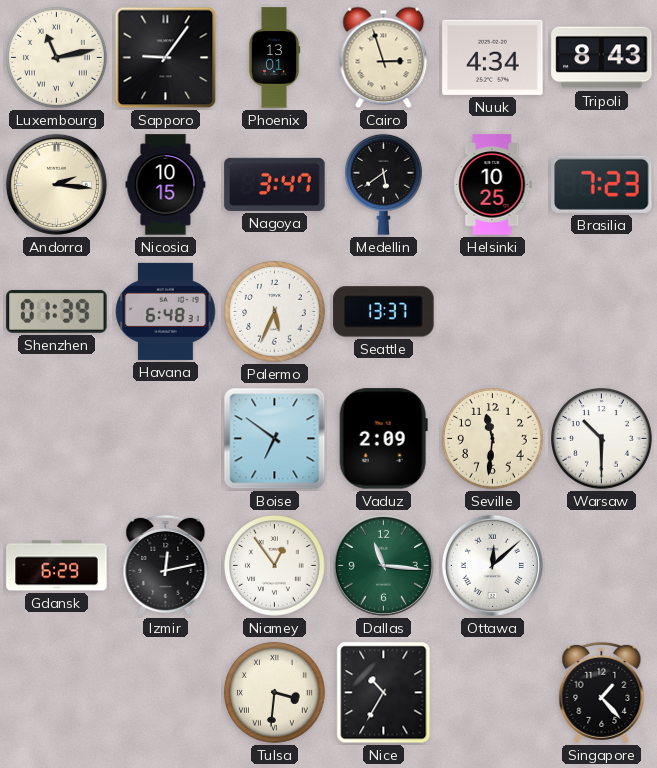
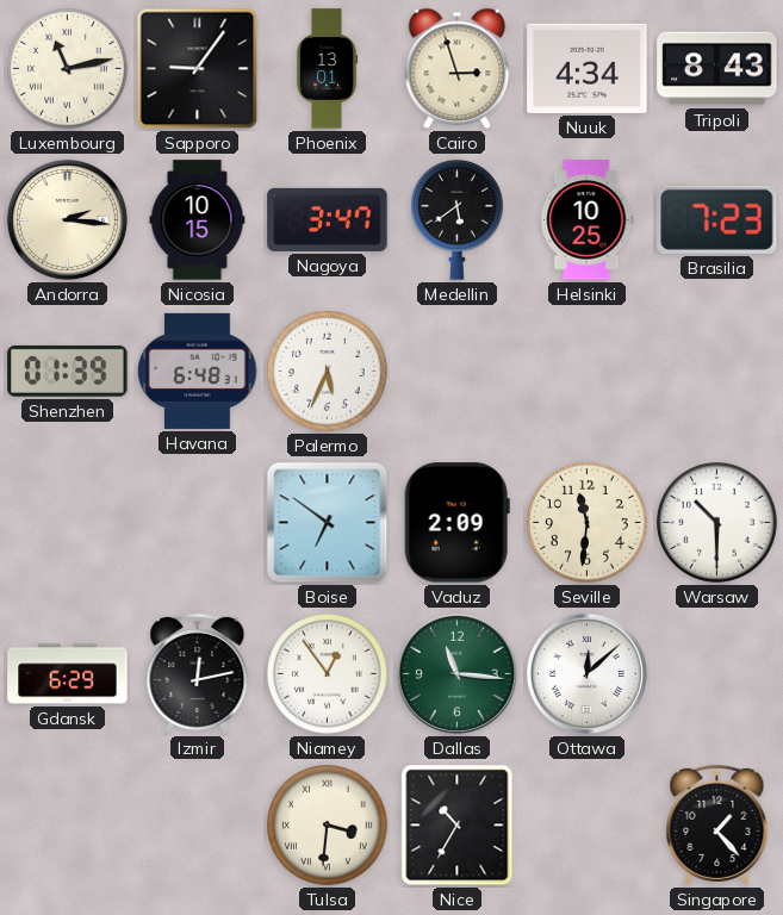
Seattle: 13:37 -> none
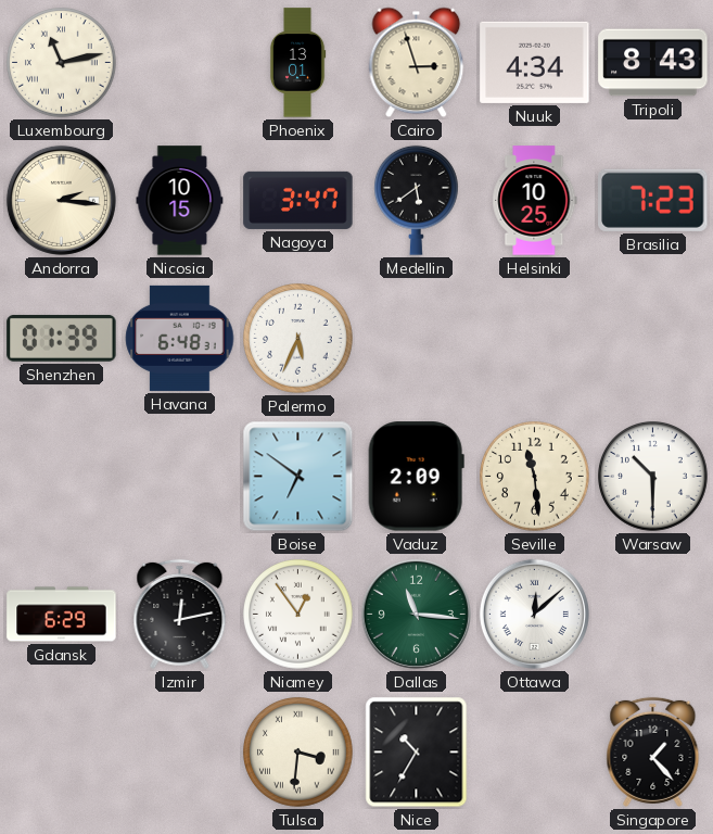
Sapporo: 9:06 -> none
Seville: 11:31 -> 11:29
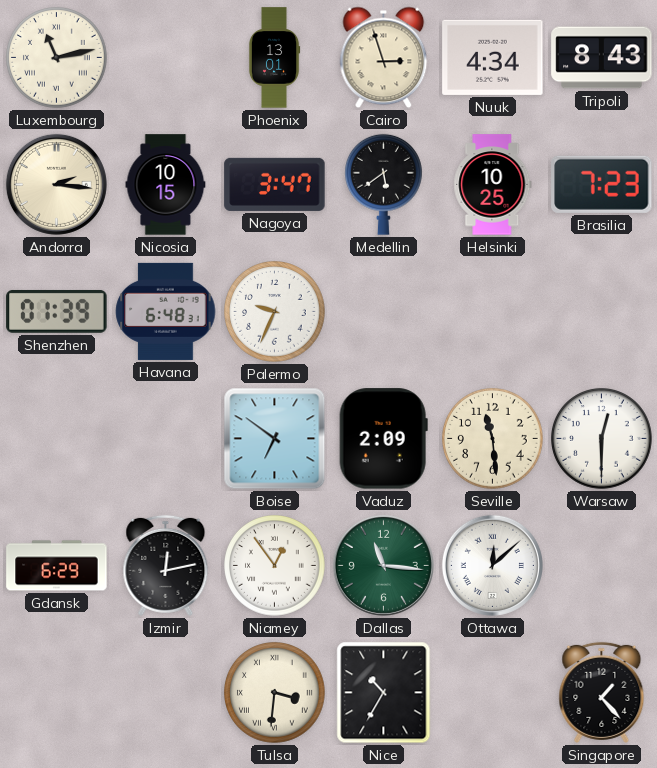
Palermo: 5:34 -> 9:34
Warsaw: 10:30 -> 12:30
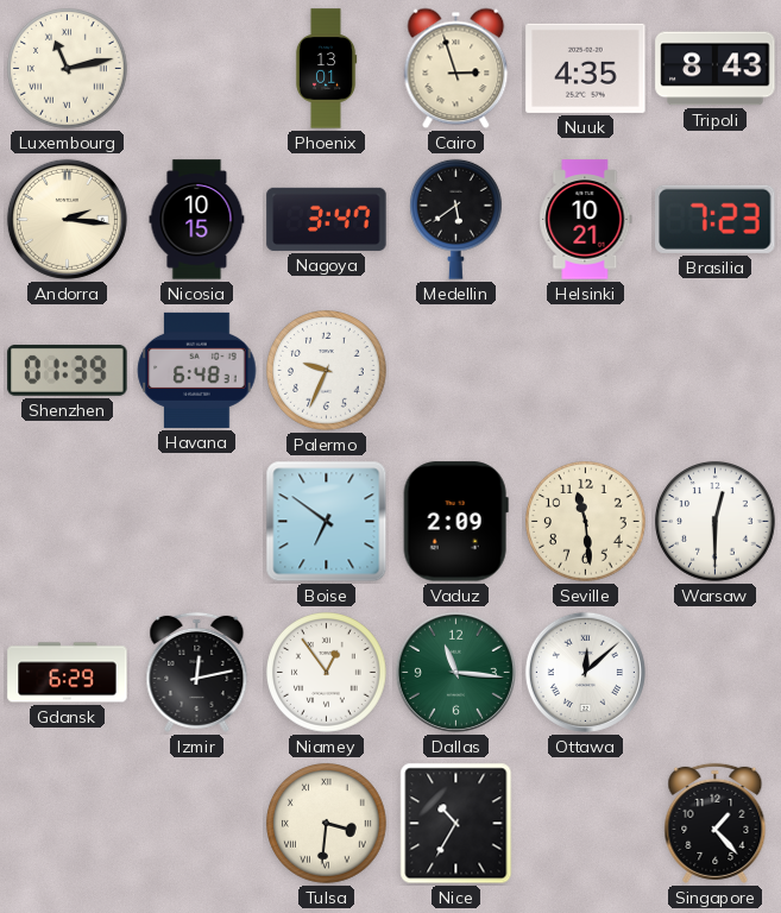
Nuuk: 4:34 -> 4:35
Helsinki: 10:25 -> 10:21
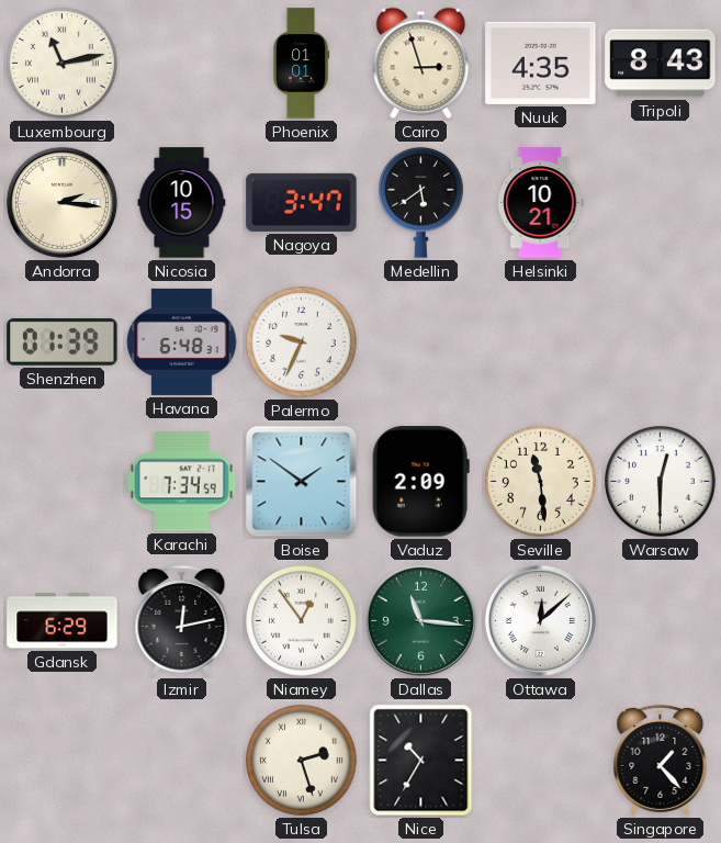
Phoenix: 13:01 -> 01:01
Brasilia: 7:23 -> none
Karachi: none -> 7:34
Boise: 6:51 -> 1:51
Tulsa: 3:31 -> 2:27
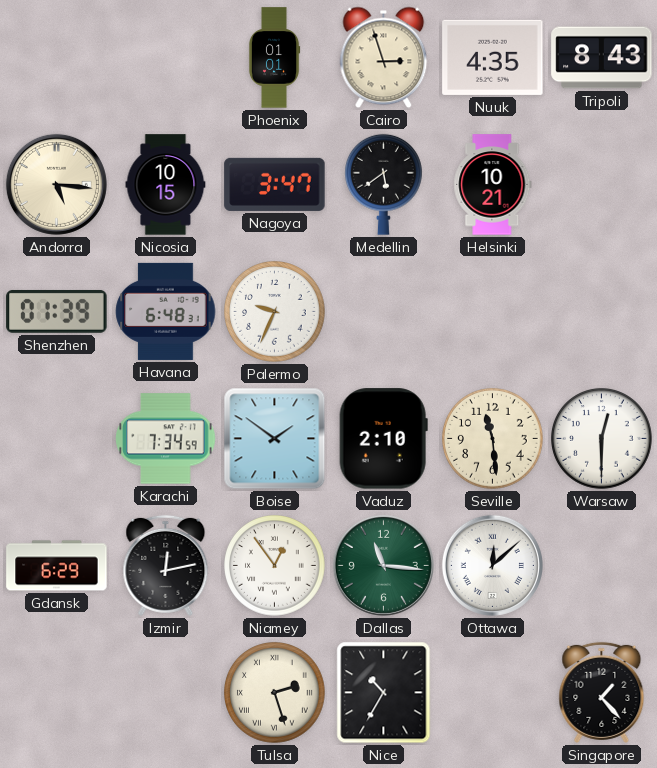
Luxembourg: 11:13 -> none
Andorra: 2:16 -> 5:16
Vaduz: 2:09 -> 2:10
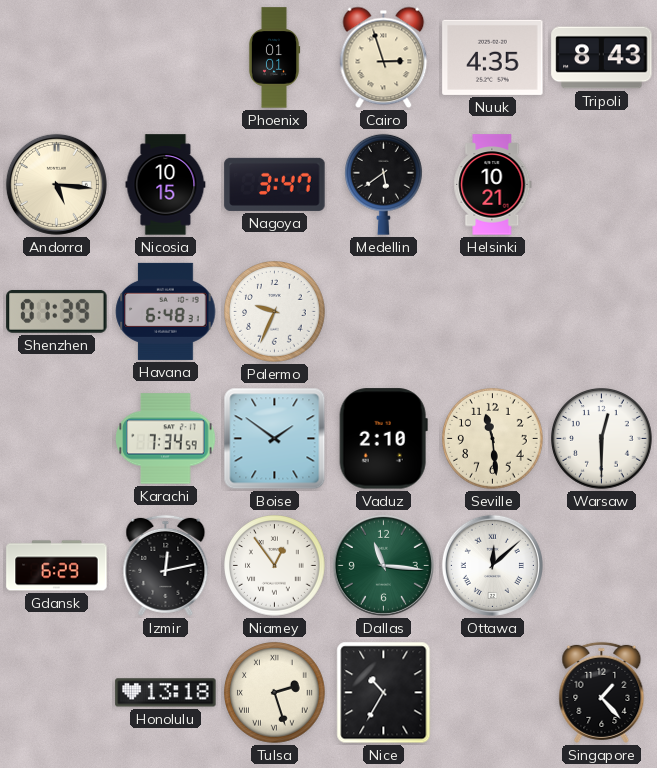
Honolulu: none -> 13:18
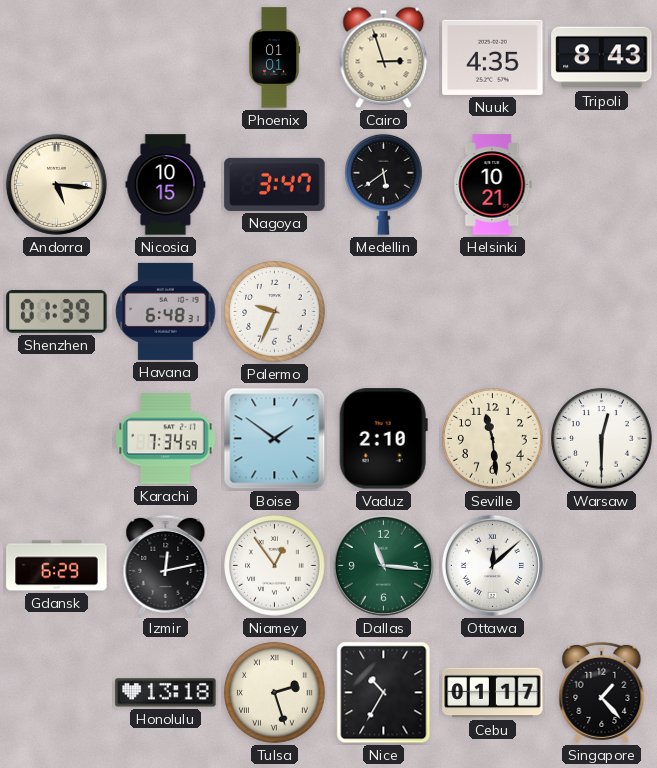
Cebu: none -> 01:17
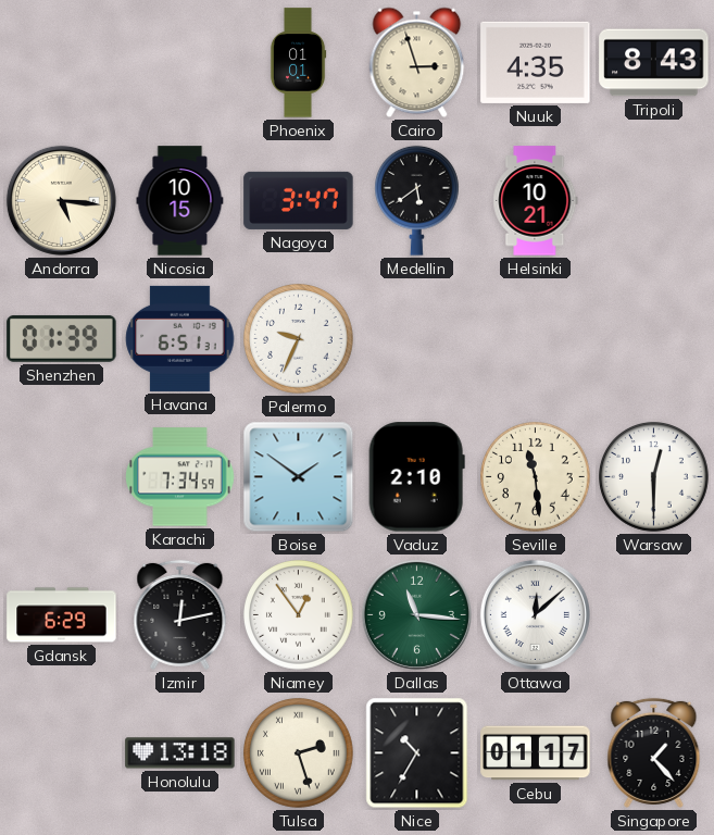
Havana: 6:48 -> 6:51
